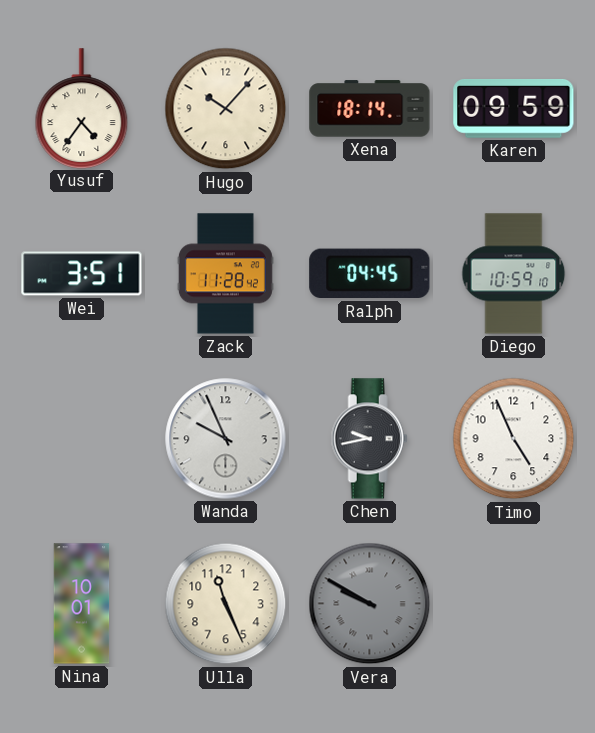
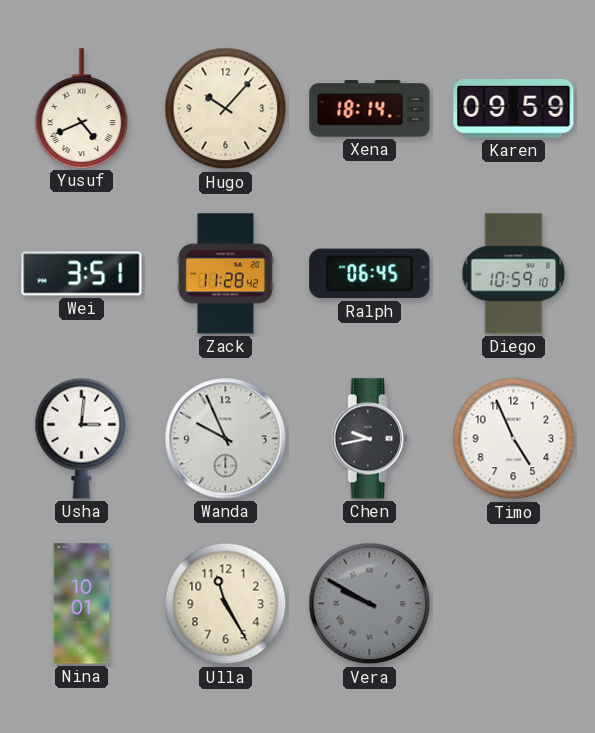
Yusuf: 4:36 -> 4:41
Ralph: 04:45 -> 06:45
Usha: none -> 3:01
Ulla: 11:26 -> 11:25
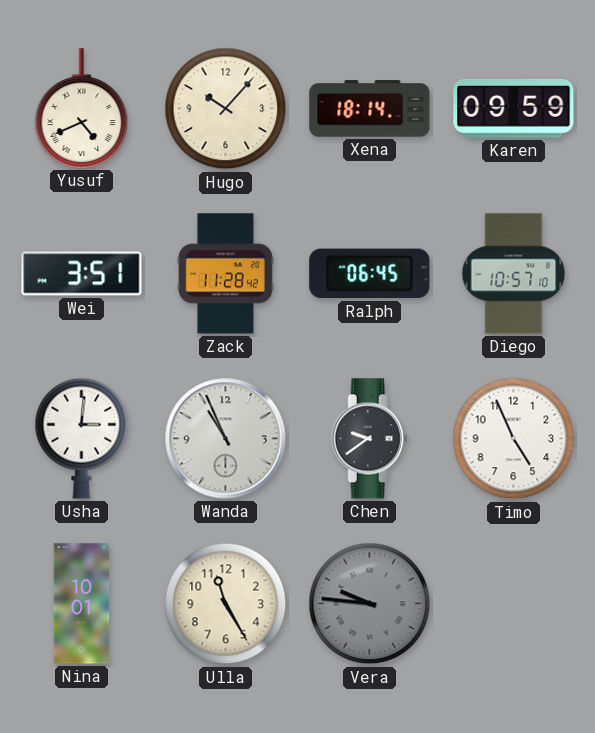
Diego: 10:59 -> 10:57
Wanda: 9:56 -> 10:56
Chen: 9:43 -> 9:39
Vera: 9:50 -> 9:46
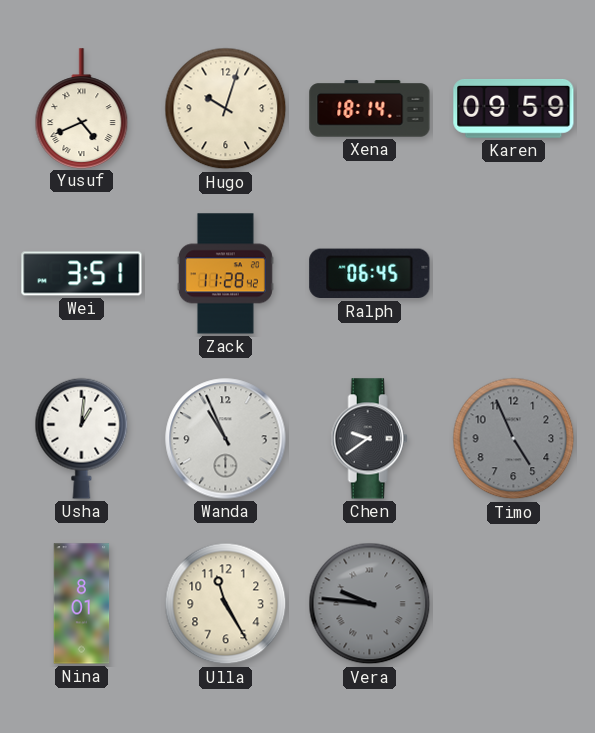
Hugo: 10:07 -> 10:03
Diego: 10:57 -> none
Usha: 3:01 -> 1:01
Timo dial: white -> grey
Nina: 10:01 -> 8:01
